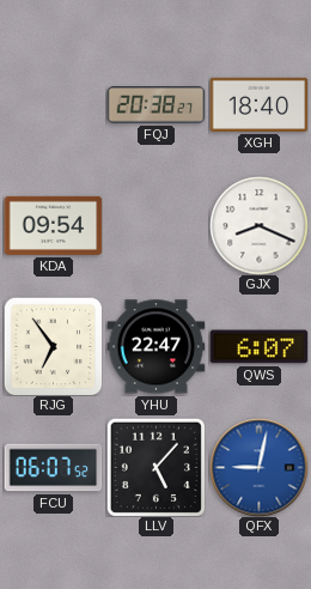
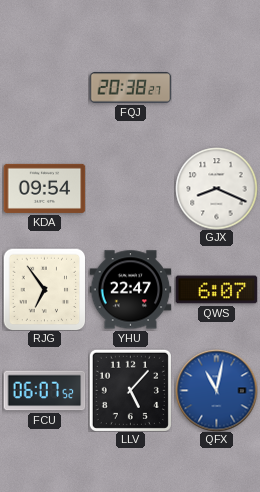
XGH: 18:40 -> none
QFX: 9:02 -> 11:02
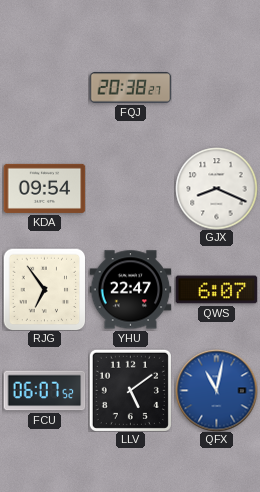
LLV: 5:07 -> 5:09
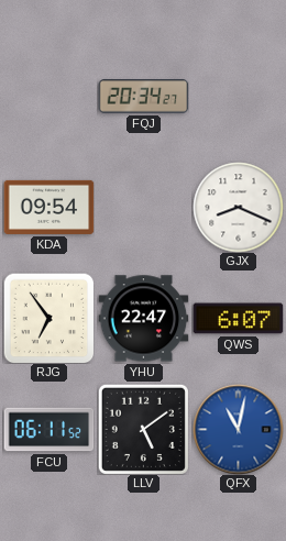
FQJ: 20:38 -> 20:34
FCU: 06:07 -> 06:11
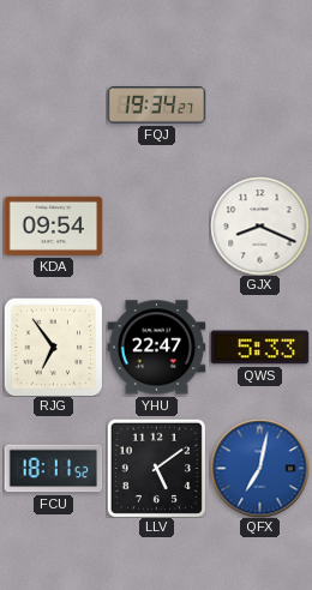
FQJ: 20:34 -> 19:34
QWS: 6:07 -> 5:33
FCU: 06:11 -> 18:11
QFX: 11:02 -> 7:02
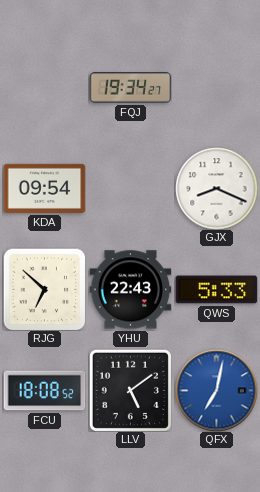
RJG: 6:54 -> 6:52
YHU: 22:47 -> 22:43
FCU: 18:11 -> 18:08
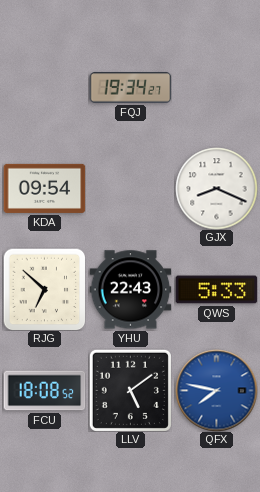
QFX: 7:02 -> 7:47
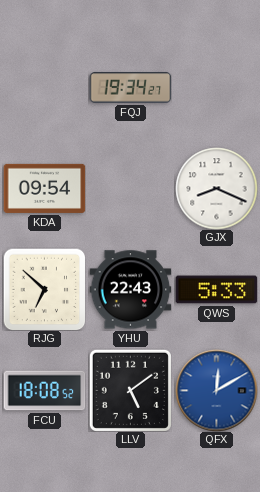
QFX: 7:47 -> 12:10
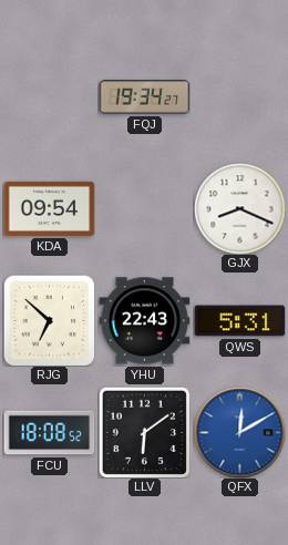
QWS: 5:33 -> 5:31
LLV: 5:09 -> 6:09
